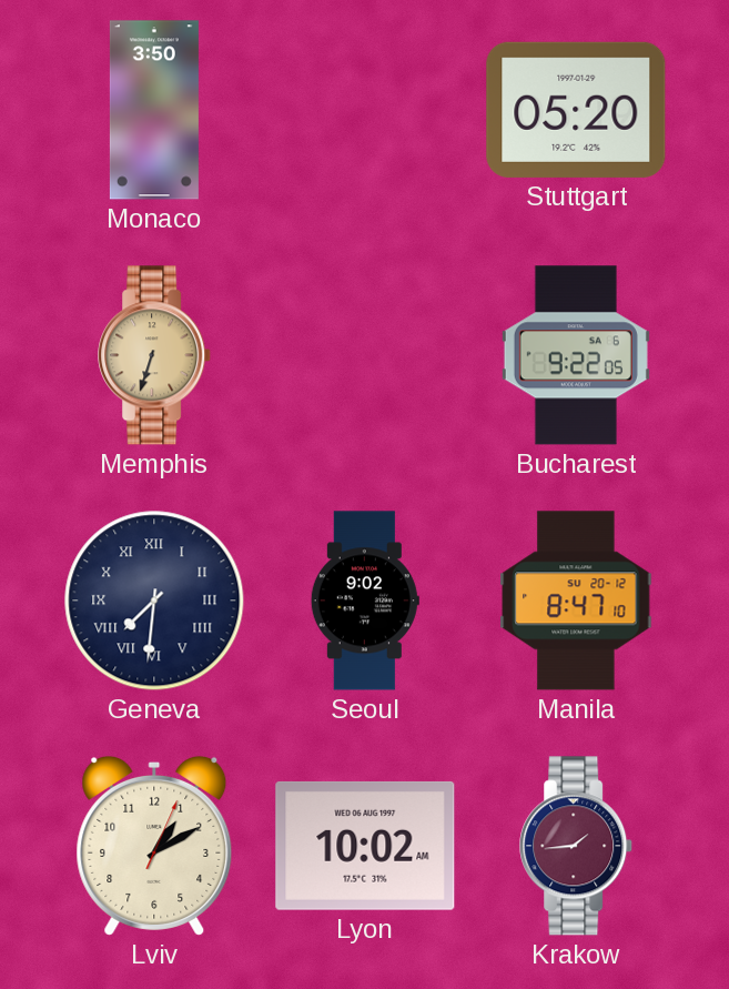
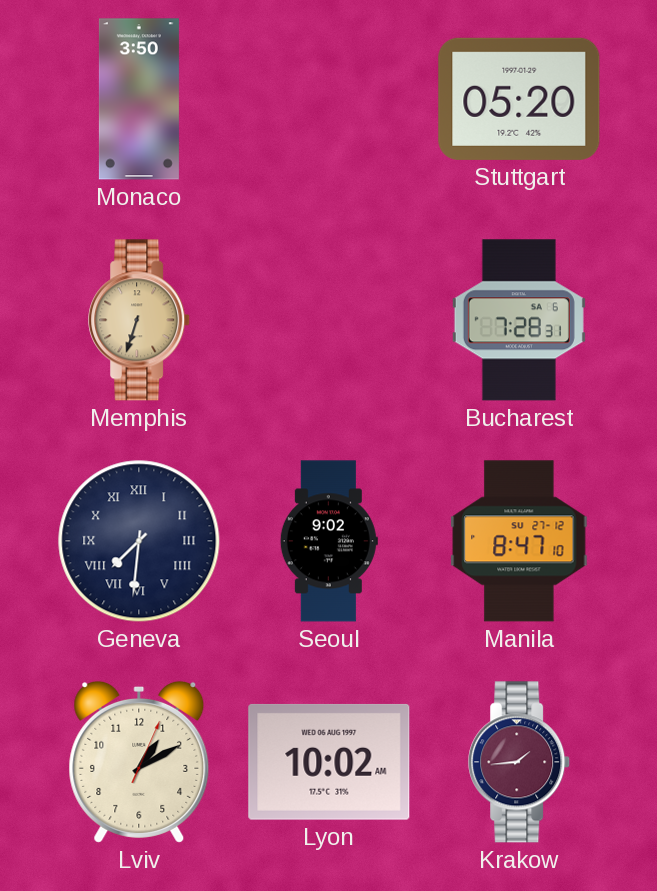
Bucharest: 9:22 -> 7:28
Manila date: SU 20-12 -> SU 27-12
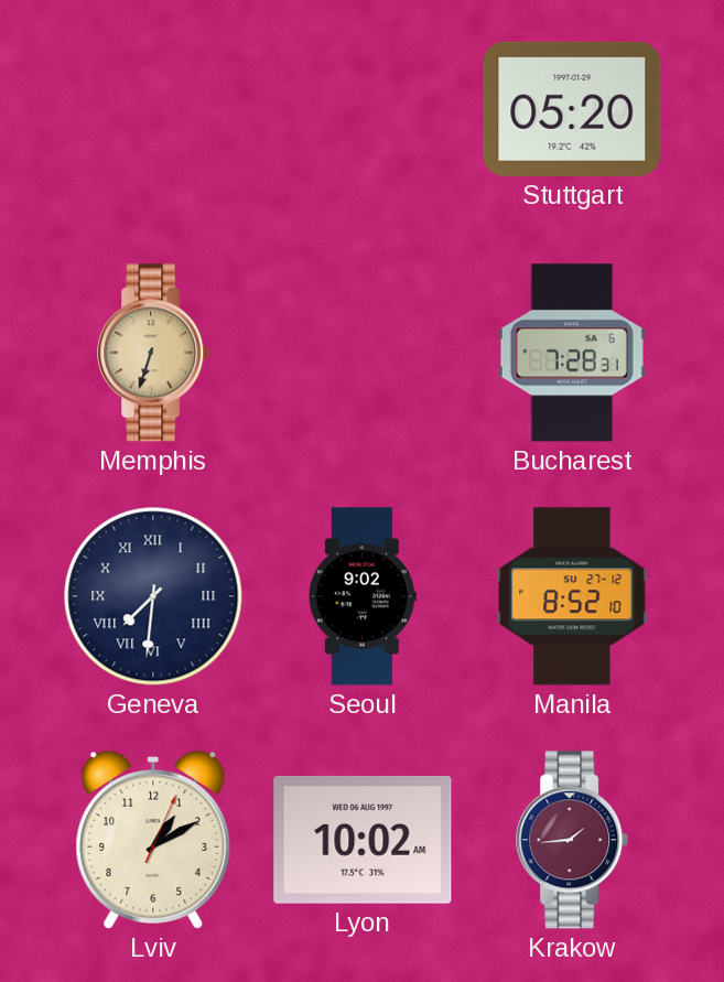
Monaco: 3:50 -> none
Manila: 8:47 -> 8:52
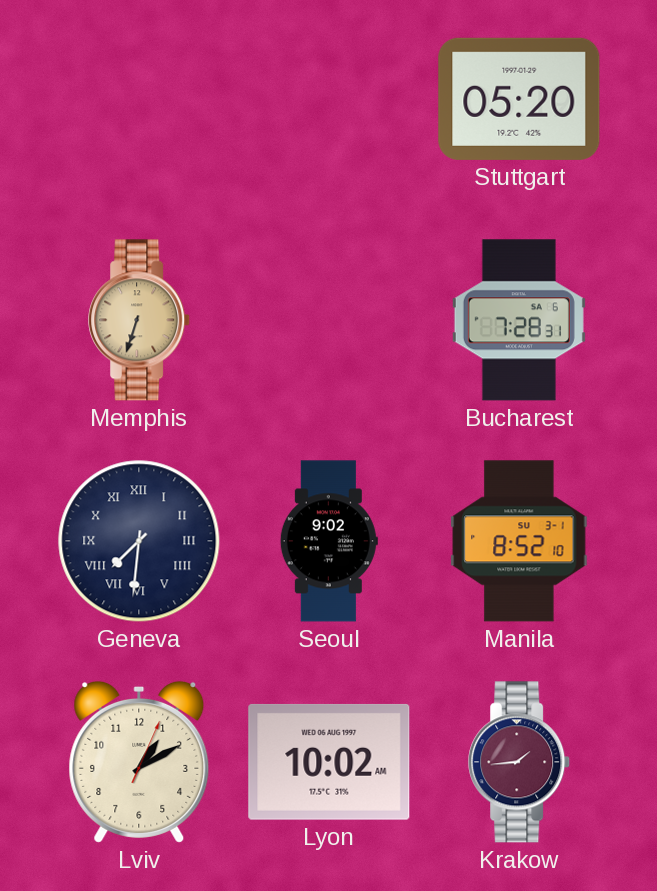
Manila date: SU 27-12 -> SU 3-1
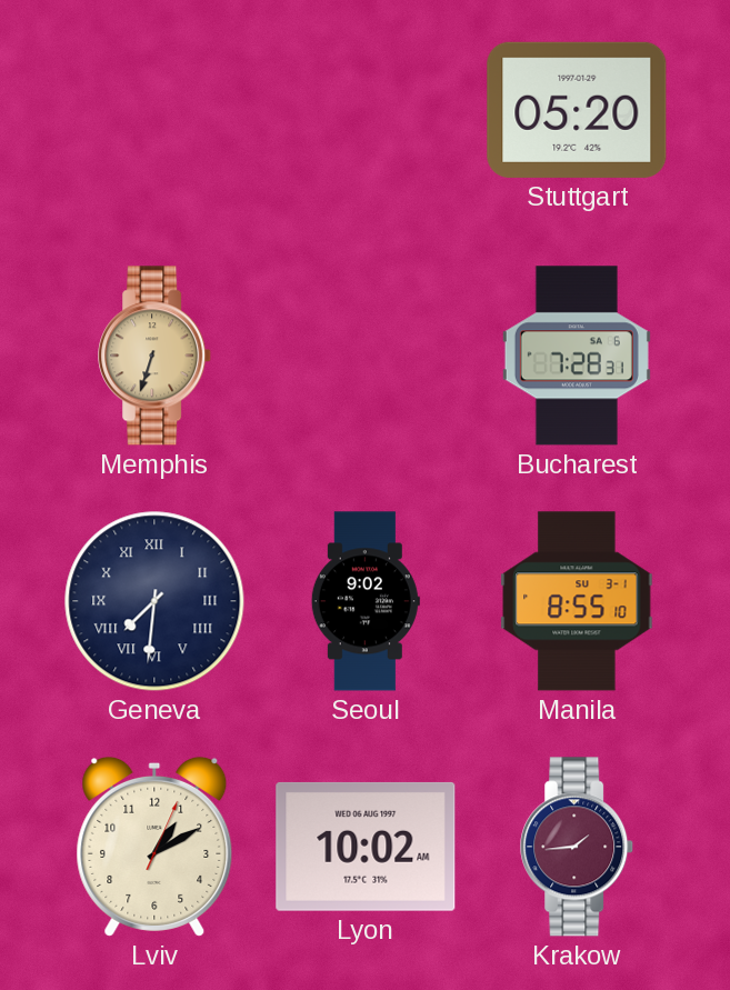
Manila: 8:52 -> 8:55
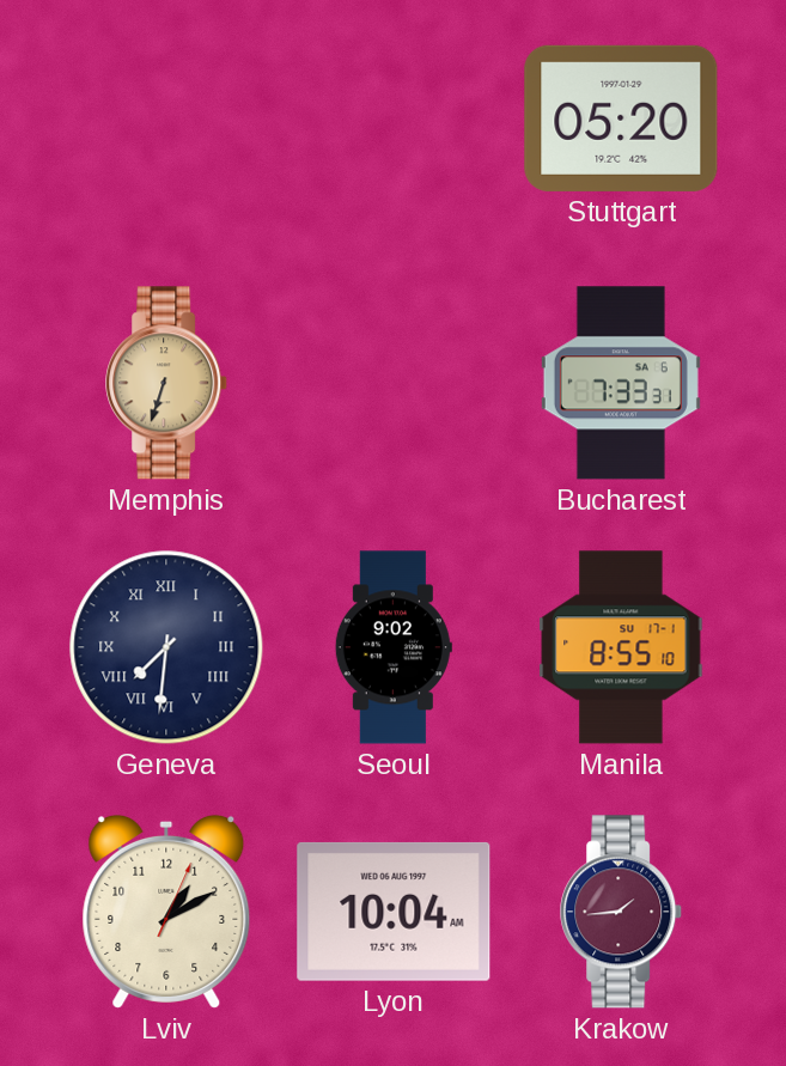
Bucharest: 7:28 -> 7:33
Manila date: SU 3-1 -> SU 17-1
Lyon: 10:02 -> 10:04
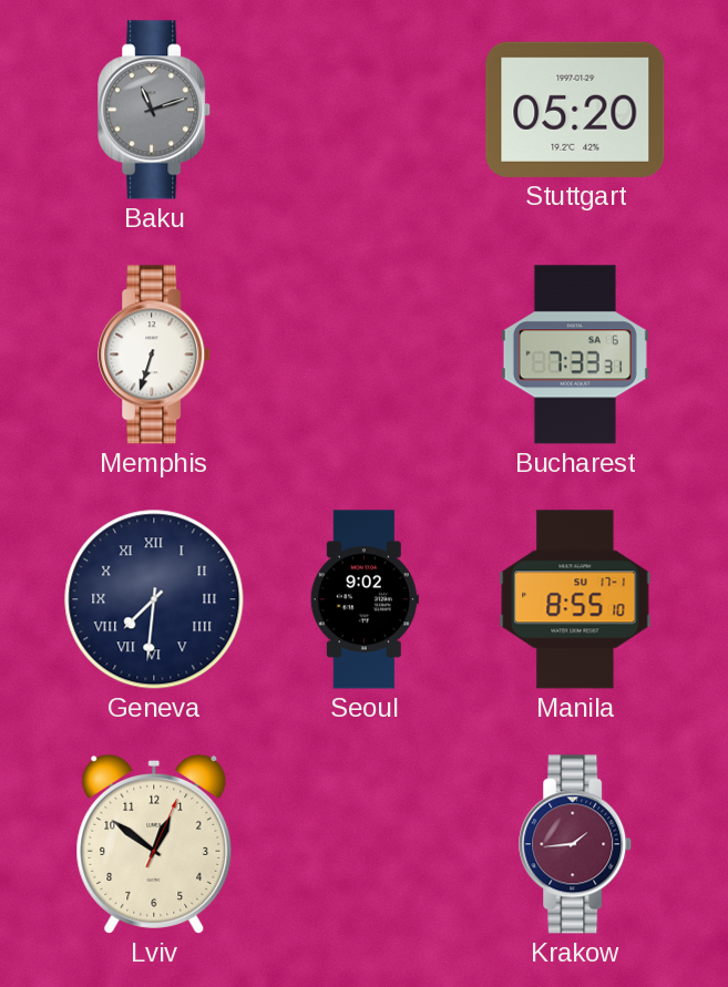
Baku: none -> 11:12
Memphis dial: champagne -> white
Lviv: 1:10 -> 12:51
Lyon: 10:04 -> none
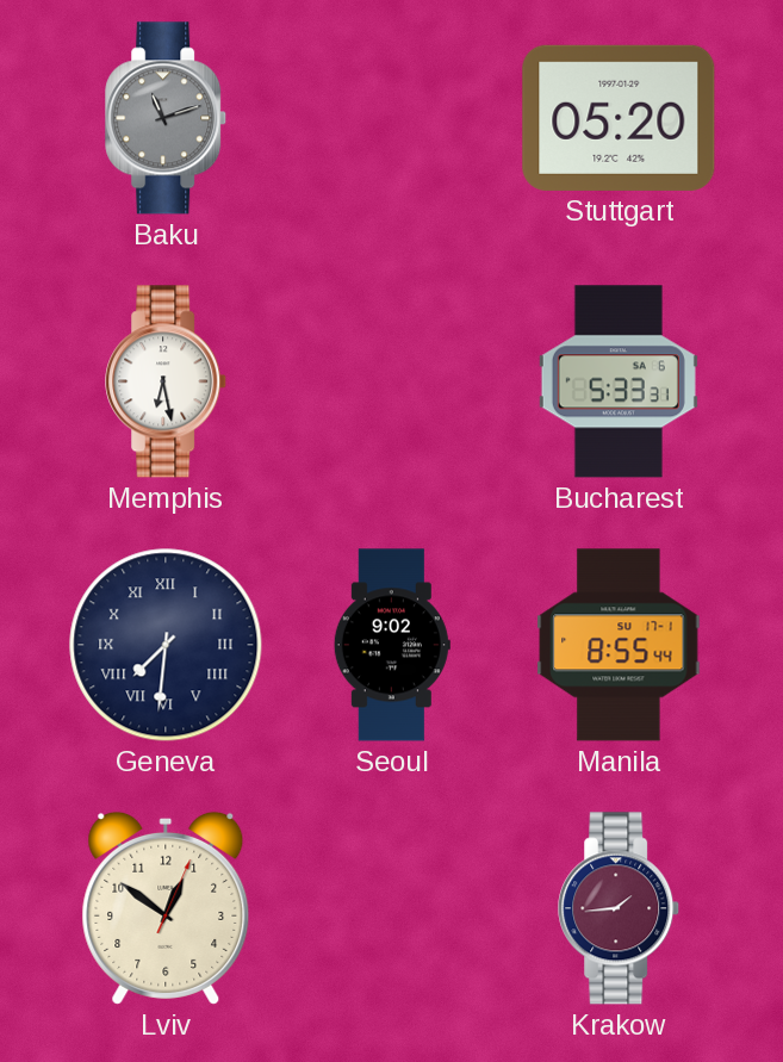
Memphis: 6:33 -> 6:28
Bucharest: 7:33 -> 5:33
Manila: 8:55:10 -> 8:55:44
